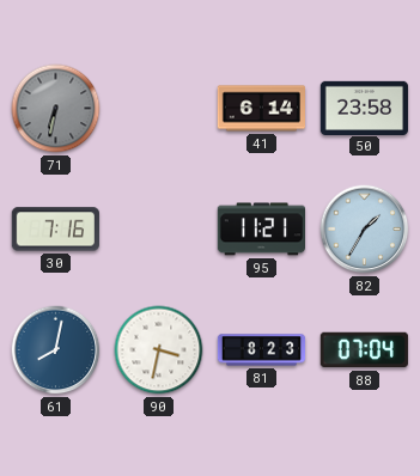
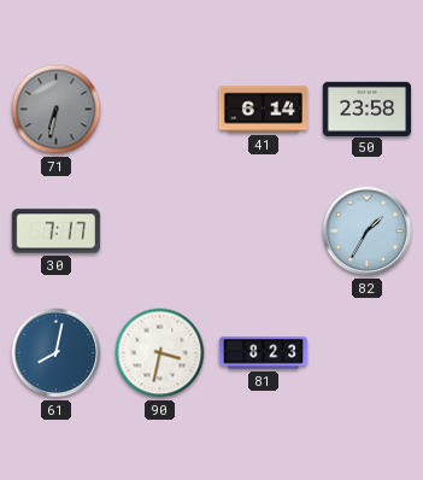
30: 7:16 -> 7:17
95: 11:21 -> none
88: 07:04 -> none
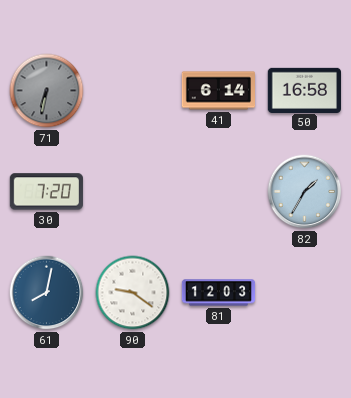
50: 23:58 -> 16:58
30: 7:17 -> 7:20
90: 3:32 -> 9:21
81: 8:23 -> 12:03
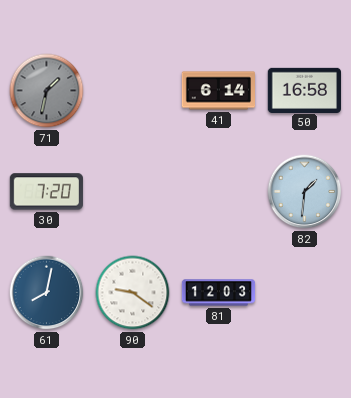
71: 6:32 -> 1:32
82: 1:35 -> 1:31
